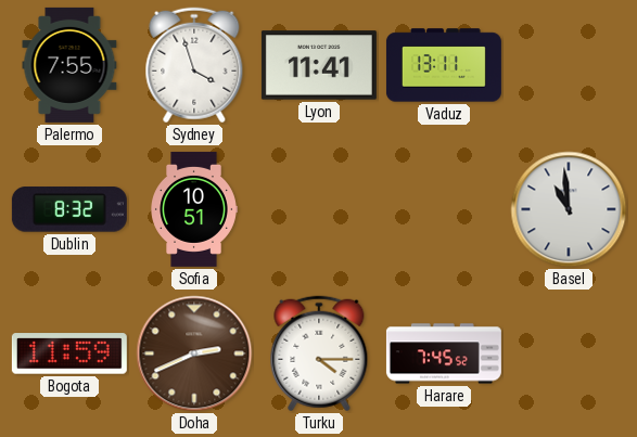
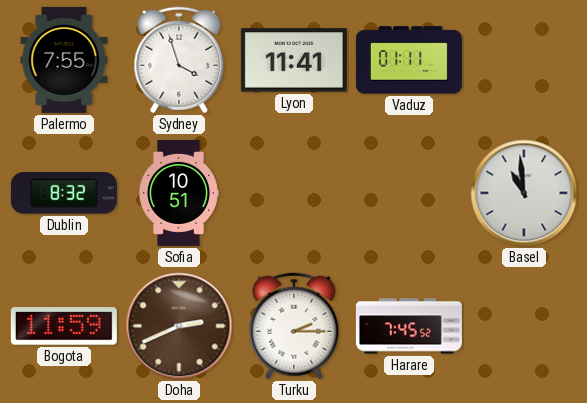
Vaduz: 13:11 -> 01:11
Turku: 4:15 -> 2:15
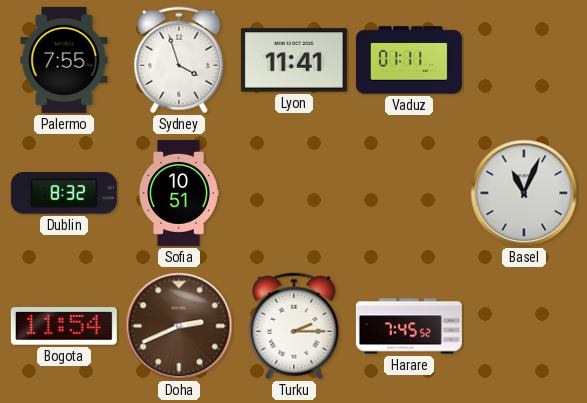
Basel: 10:59 -> 11:04
Bogota: 11:59 -> 11:54
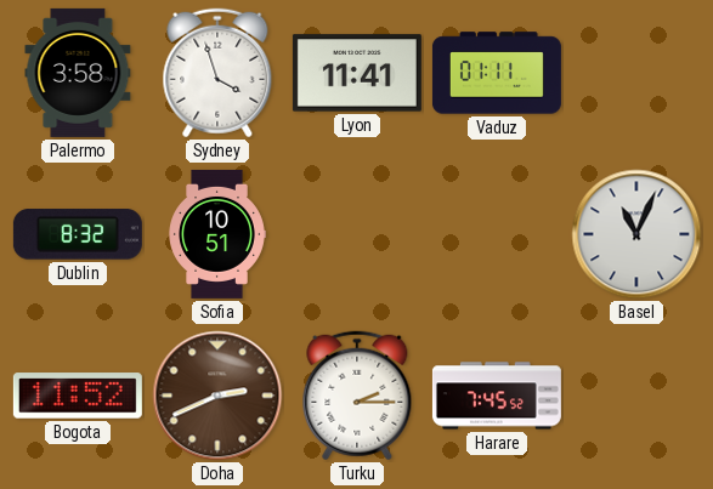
Palermo: 7:55 -> 3:58
Bogota: 11:54 -> 11:52
